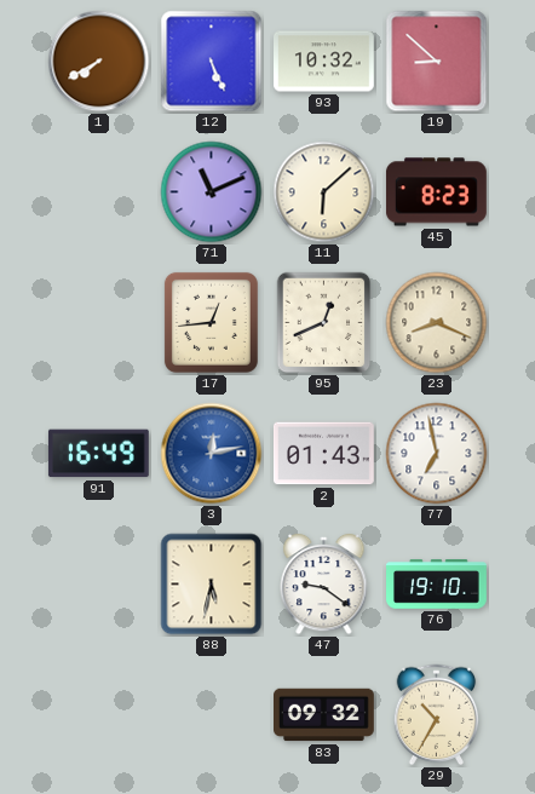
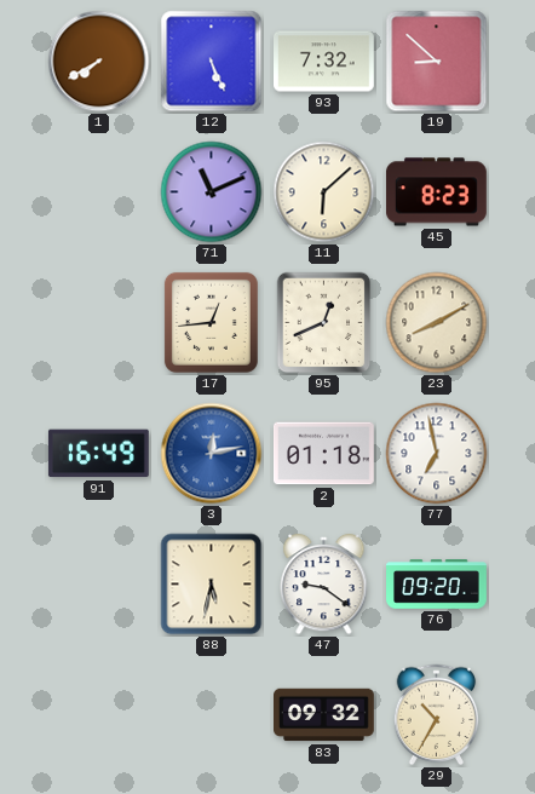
93: 10:32 -> 7:32
23: 8:19 -> 8:10
2: 01:43 -> 01:18
76: 19:10 -> 09:20
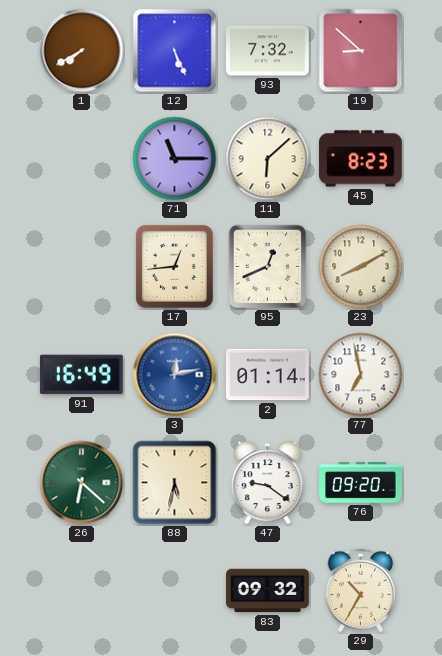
71: 11:11 -> 11:15
2: 01:18 -> 01:14
26: none -> 6:22
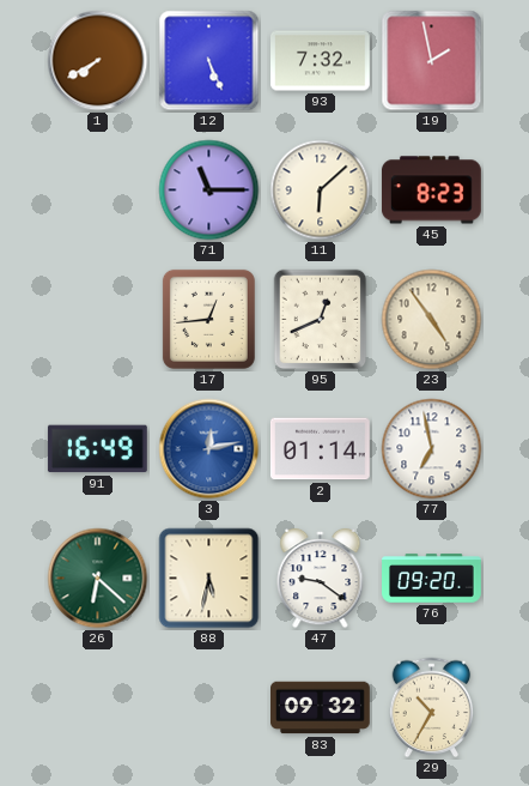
19: 8:52 -> 1:58
23: 8:10 -> 4:54
